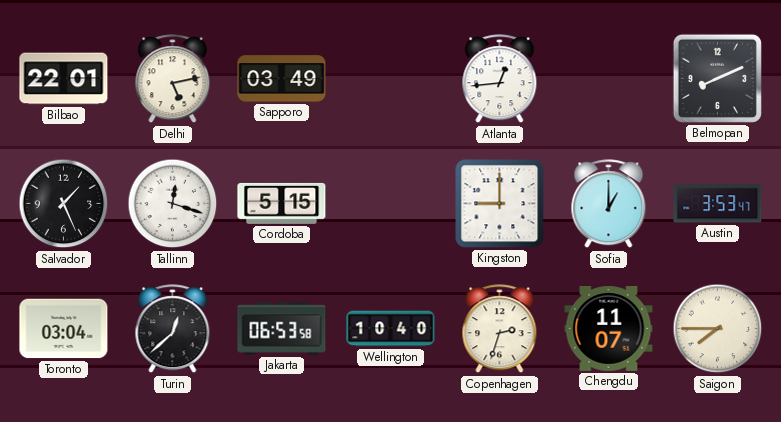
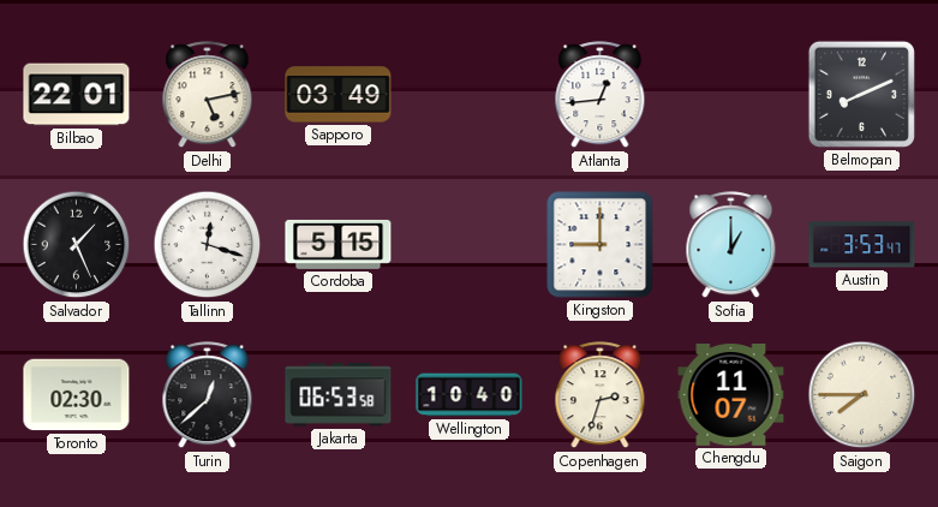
Toronto: 03:04 -> 02:30
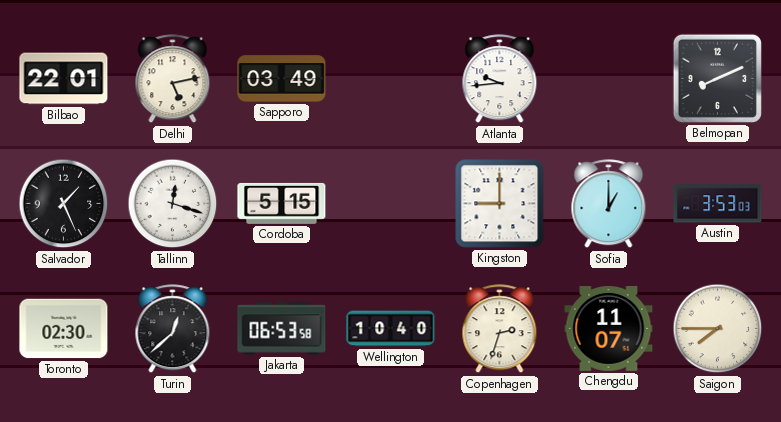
Atlanta: 12:44 -> 9:44
Austin: 3:53:47 -> 3:53:03
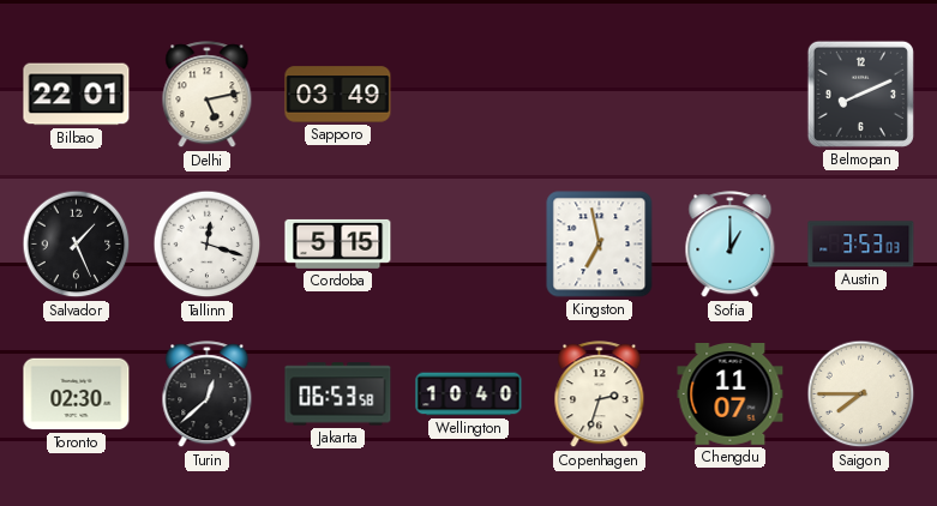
Atlanta: 9:44 -> none
Kingston: 9:00 -> 6:58
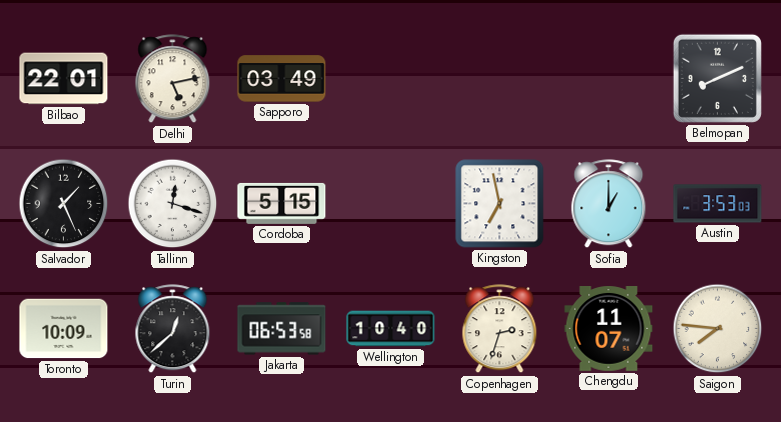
Toronto: 02:30 -> 10:09
Saigon: 7:45 -> 7:46
